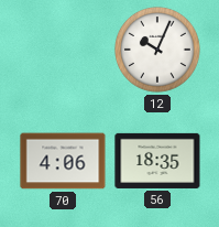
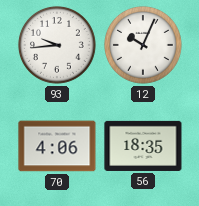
93: none -> 9:44
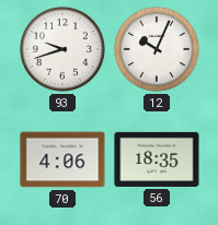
93: 9:44 -> 9:42
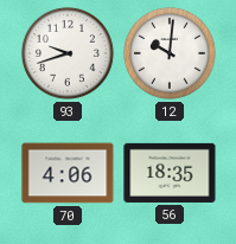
12: 10:04 -> 10:01
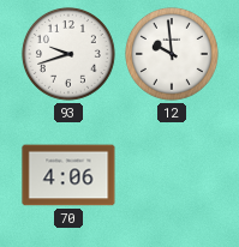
12: 10:01 -> 9:59
56: 18:35 -> none
